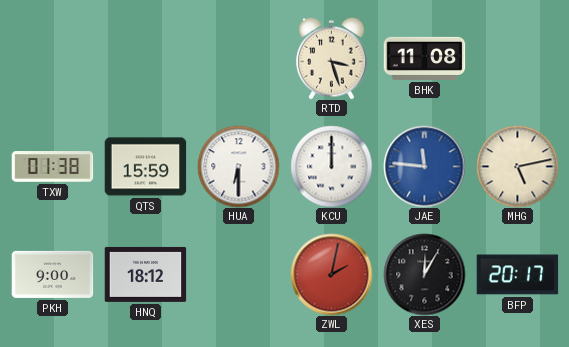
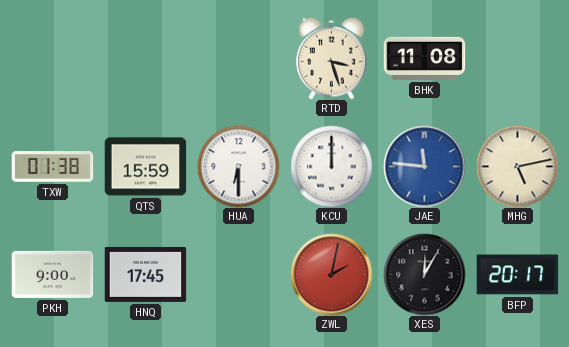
HNQ: 18:12 -> 17:45
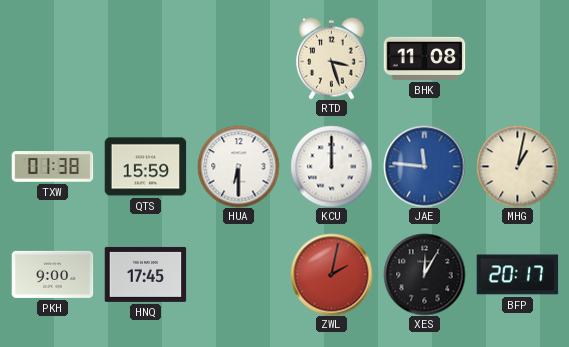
MHG: 5:13 -> 1:02
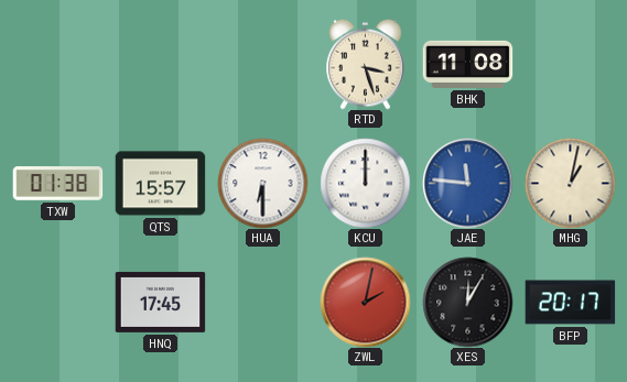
QTS: 15:59 -> 15:57
PKH: 9:00 -> none
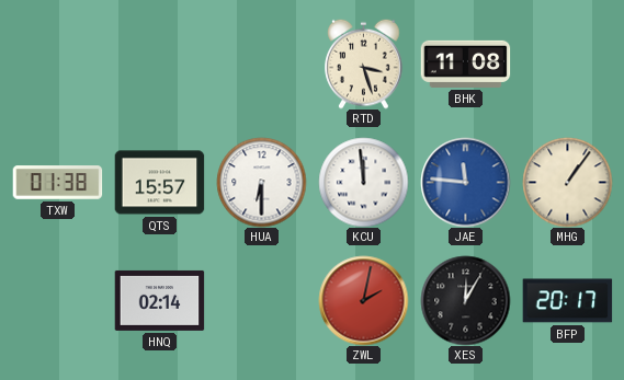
KCU: 12:00 -> 11:59
MHG: 1:02 -> 1:06
HNQ: 17:45 -> 02:14
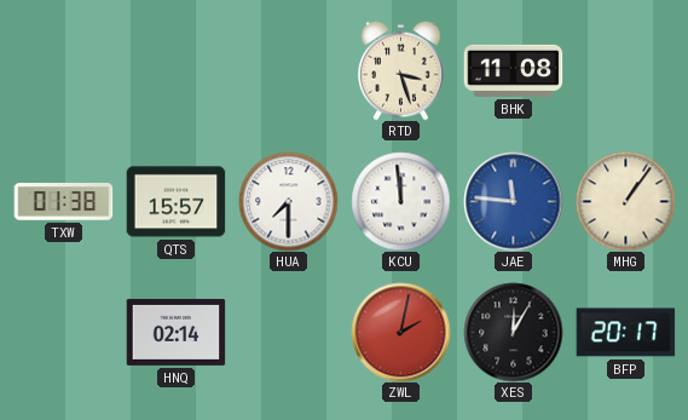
HUA: 6:30 -> 7:30
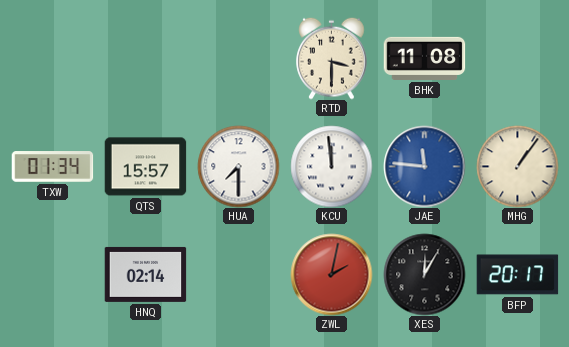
RTD: 3:27 -> 3:30
TXW: 01:38 -> 01:34
